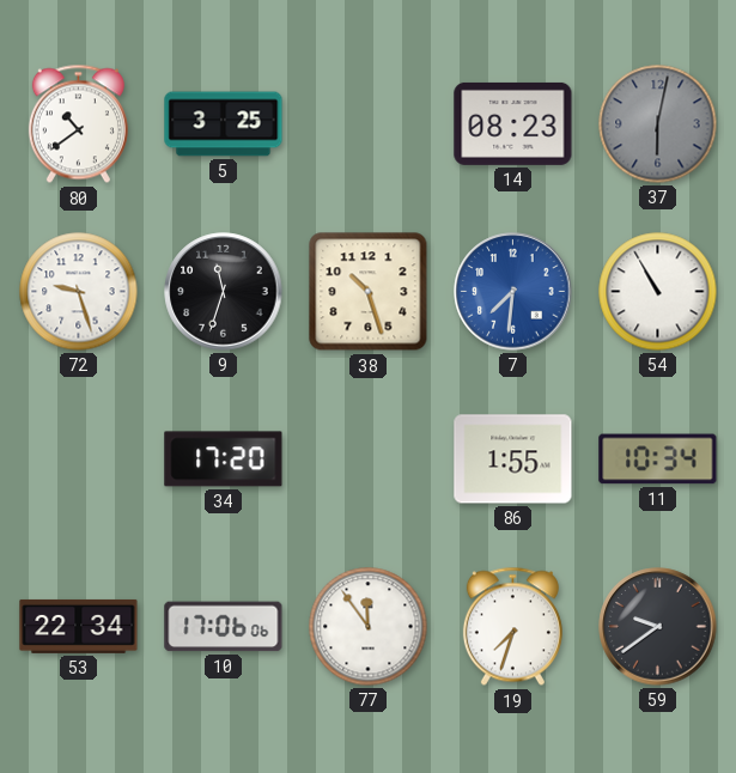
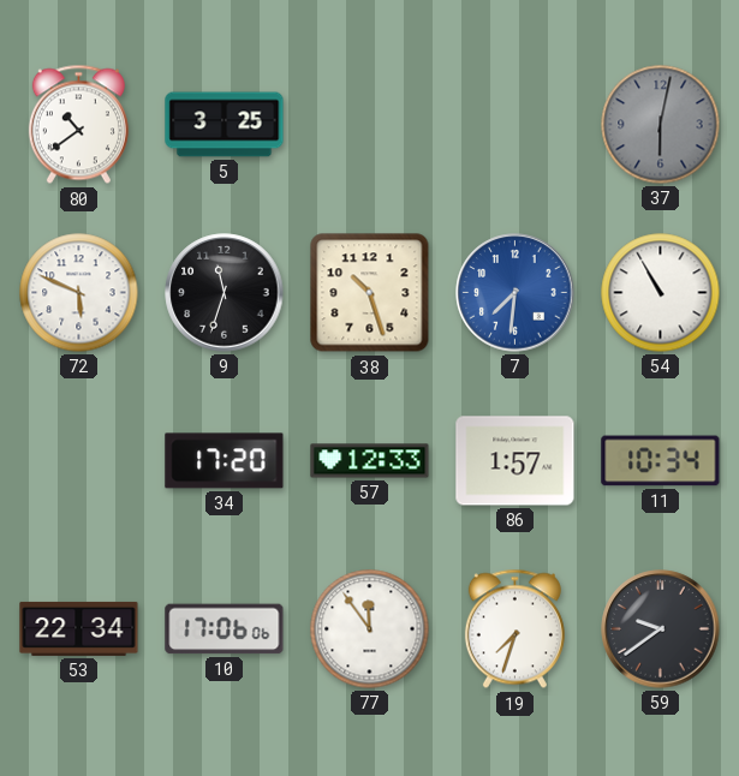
14: 08:23 -> none
72: 9:27 -> 5:49
57: none -> 12:33
86: 1:55 -> 1:57
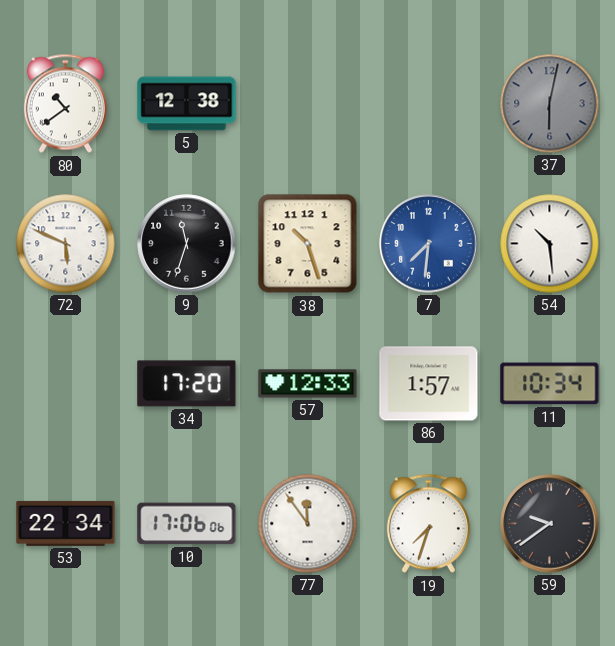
5: 3:25 -> 12:38
54: 10:55 -> 10:29
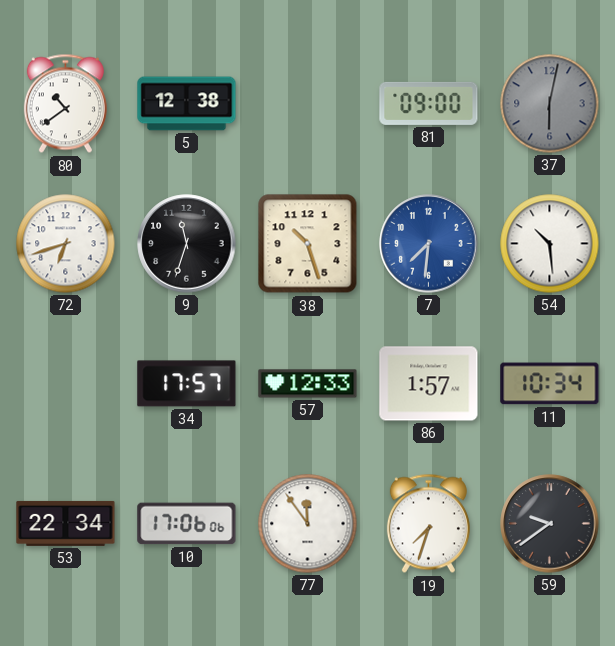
81: none -> 09:00
72: 5:49 -> 6:42
34: 17:20 -> 17:57
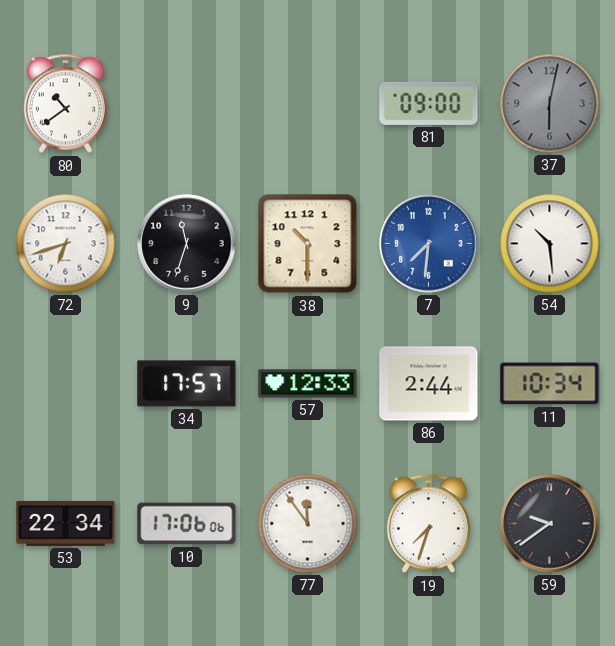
5: 12:38 -> none
38: 10:27 -> 10:30
86: 1:57 -> 2:44
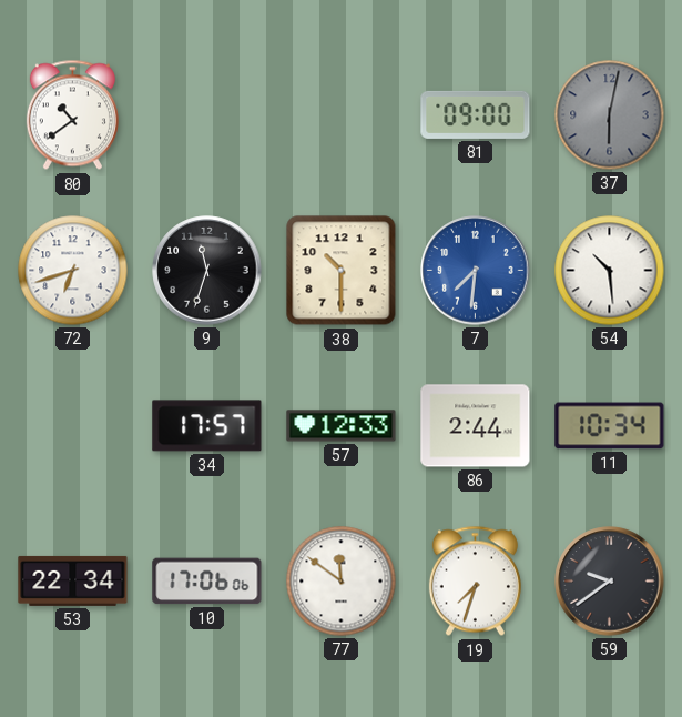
77: 11:54 -> 11:51
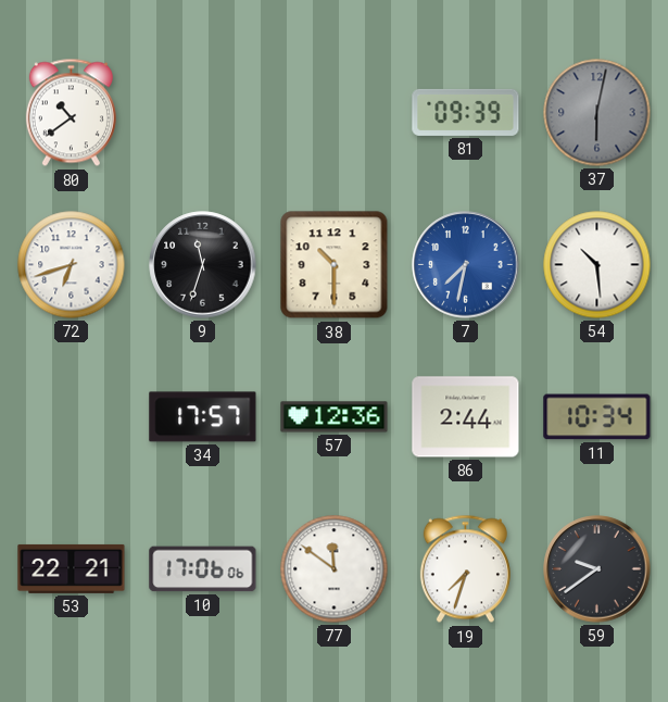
81: 09:00 -> 09:39
7: 7:31 -> 7:32
57: 12:33 -> 12:36
53: 22:34 -> 22:21
